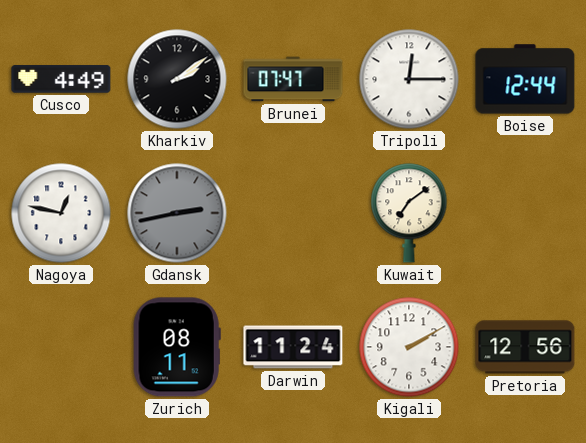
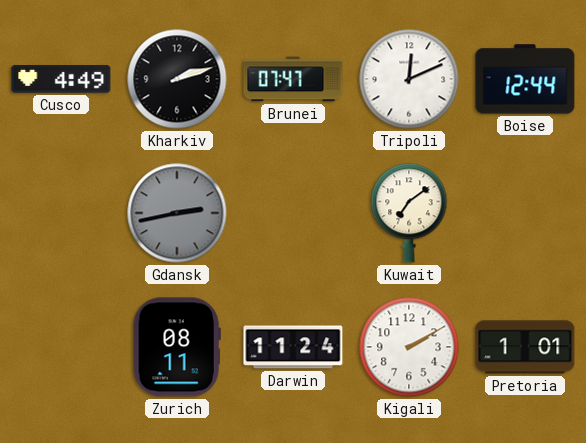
Kharkiv: 2:09 -> 2:12
Tripoli: 12:15 -> 12:11
Nagoya: 12:47 -> none
Pretoria: 12:56 -> 1:01
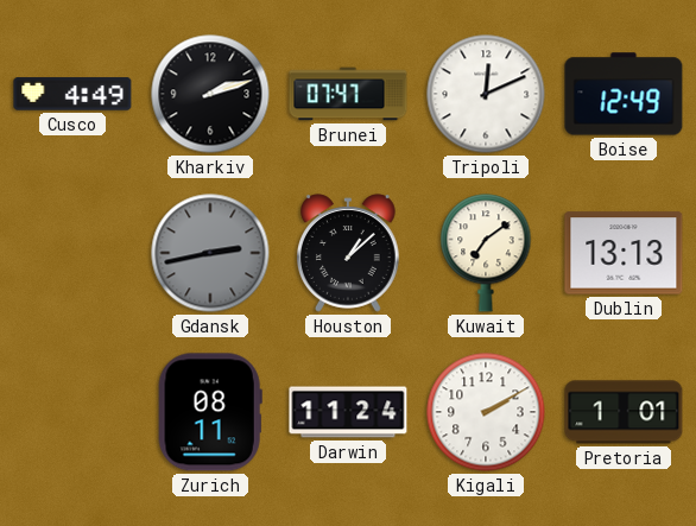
Boise: 12:44 -> 12:49
Houston: none -> 1:08
Dublin: none -> 13:13
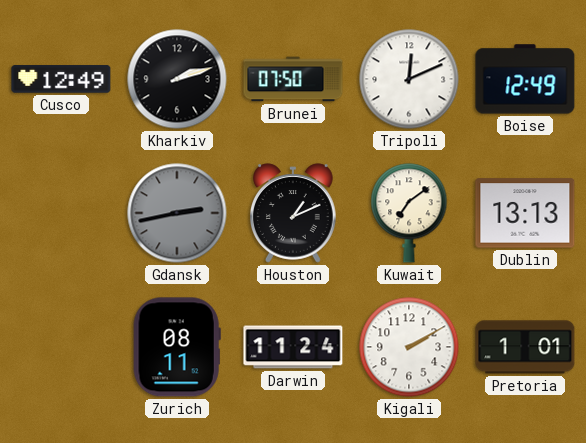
Cusco: 4:49 -> 12:49
Brunei: 07:47 -> 07:50
Houston: 1:08 -> 1:11
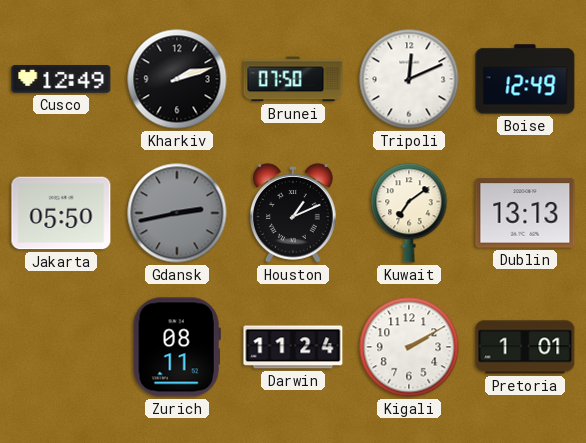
Jakarta: none -> 05:50
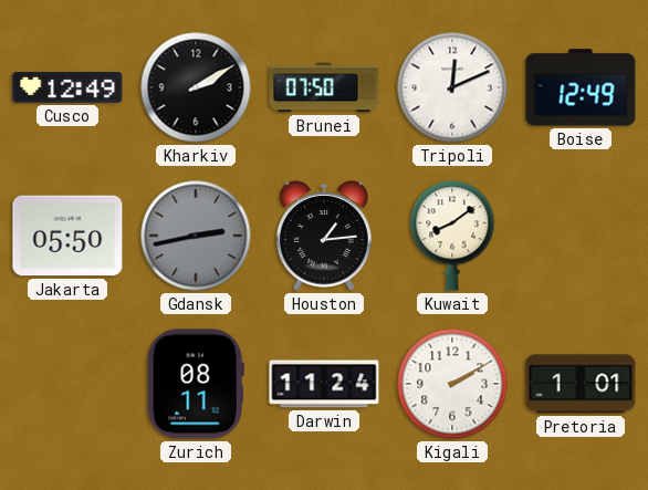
Kharkiv: 2:12 -> 2:10
Houston: 1:11 -> 1:14
Kuwait: 7:09 -> 8:09
Dublin: 13:13 -> none
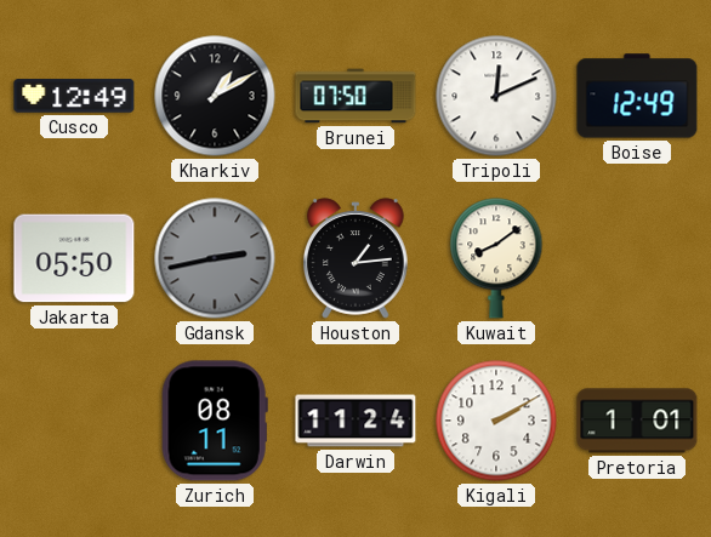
Kharkiv: 2:10 -> 1:10
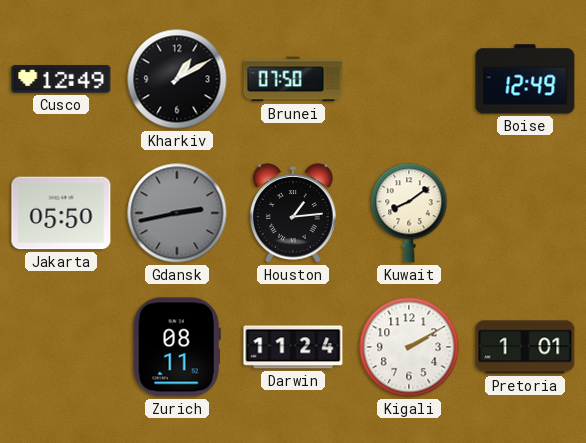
Tripoli: 12:11 -> none
